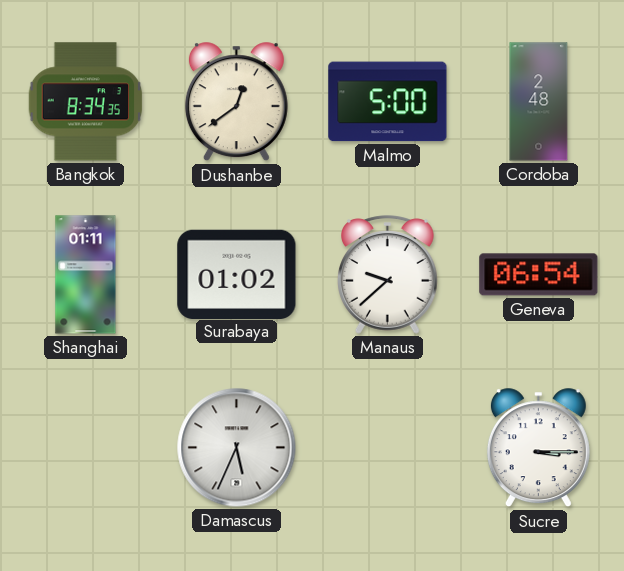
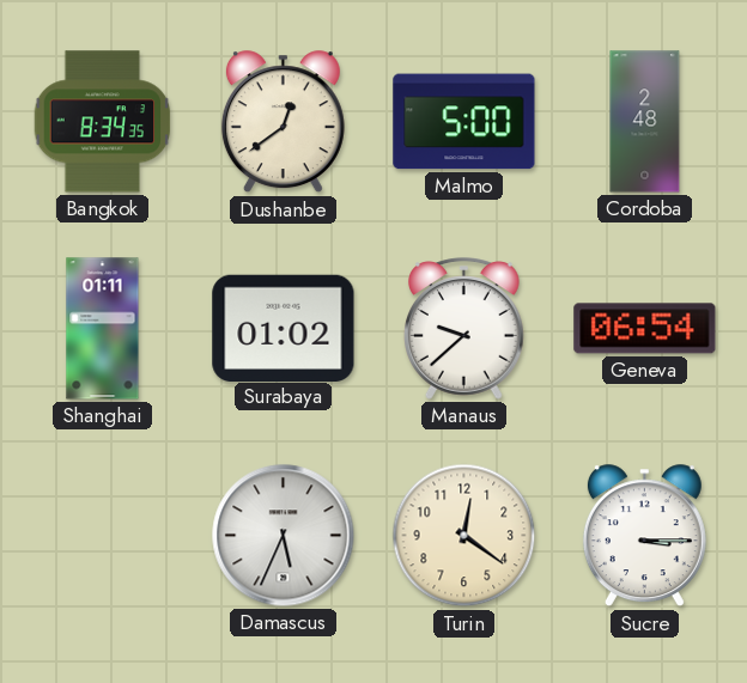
Turin: none -> 12:21
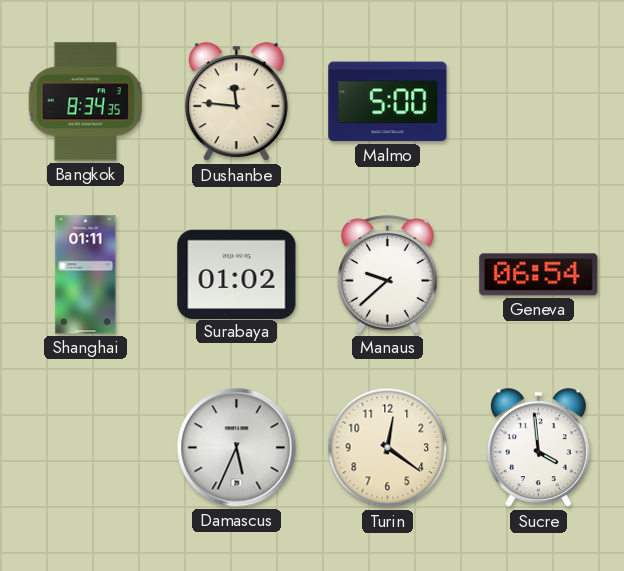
Dushanbe: 12:39 -> 11:46
Cordoba: 2:48 -> none
Sucre: 3:15 -> 3:59
